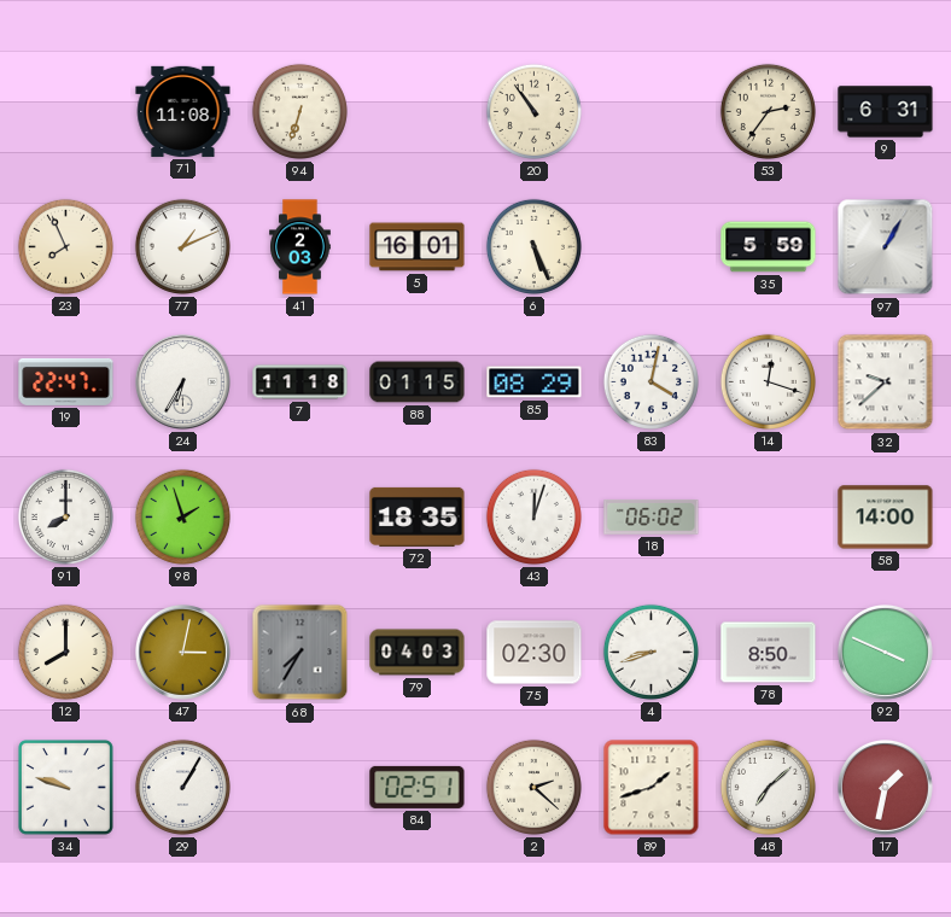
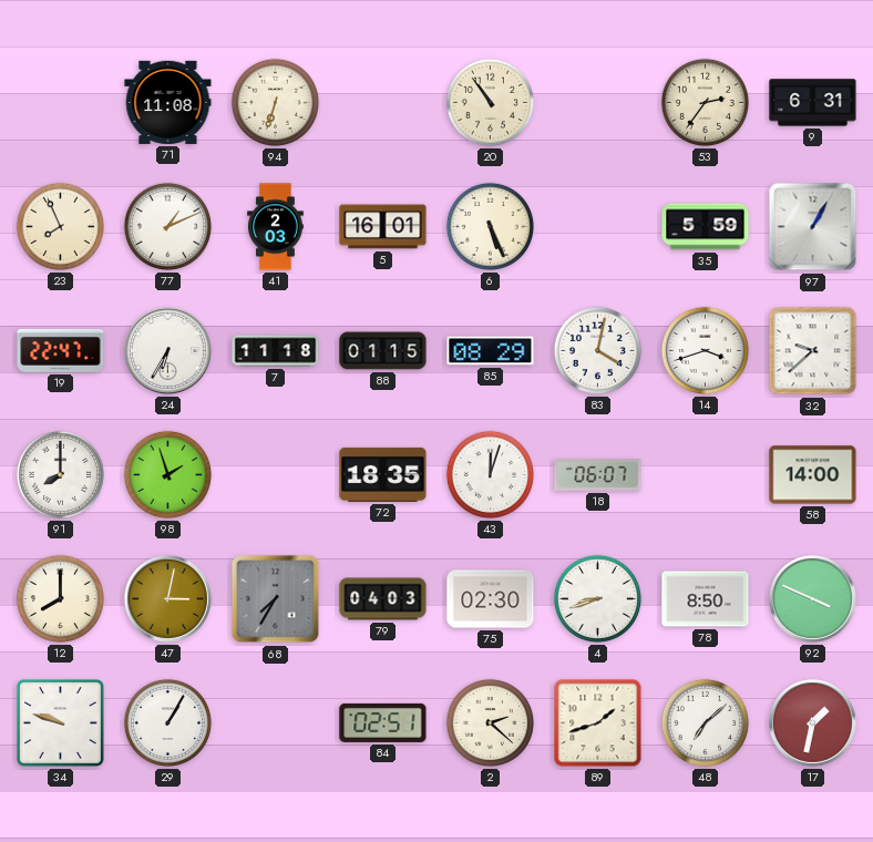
14: 12:18 -> 3:42
18: 06:02 -> 06:07
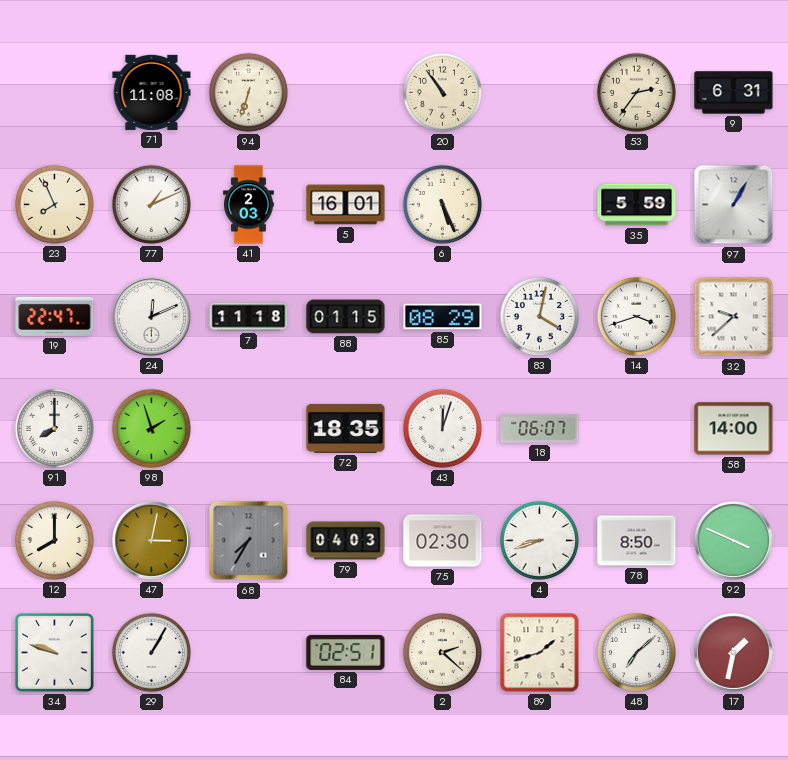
24: 6:35 -> 12:11
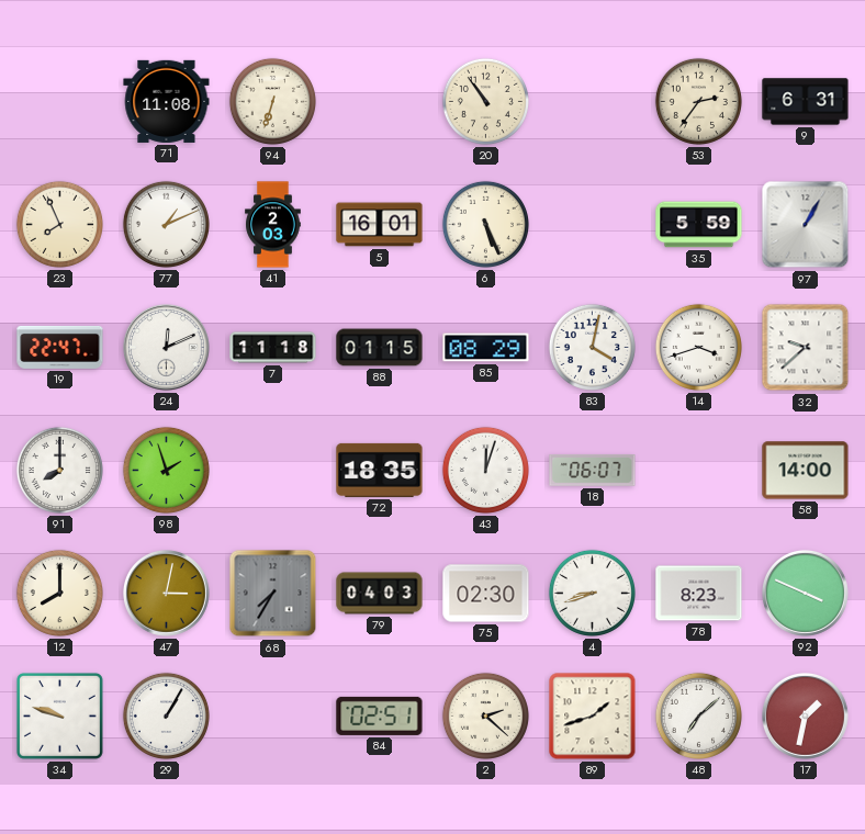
78: 8:50 -> 8:23
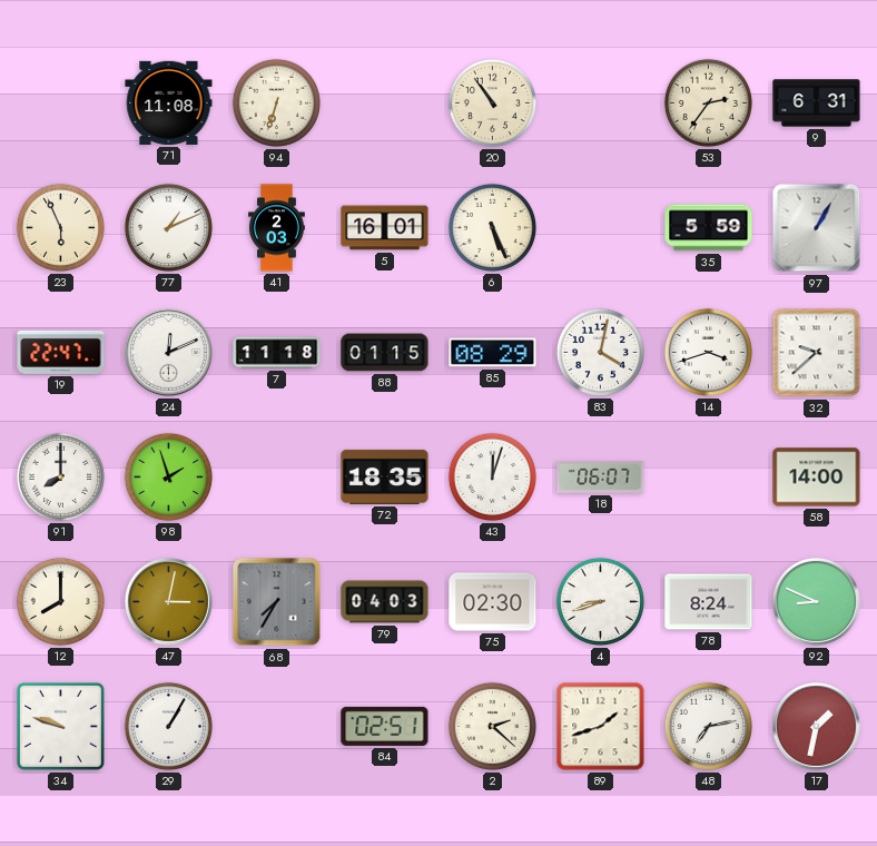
23: 7:56 -> 5:56
78: 8:23 -> 8:24
92: 3:49 -> 8:49
48: 7:08 -> 7:13
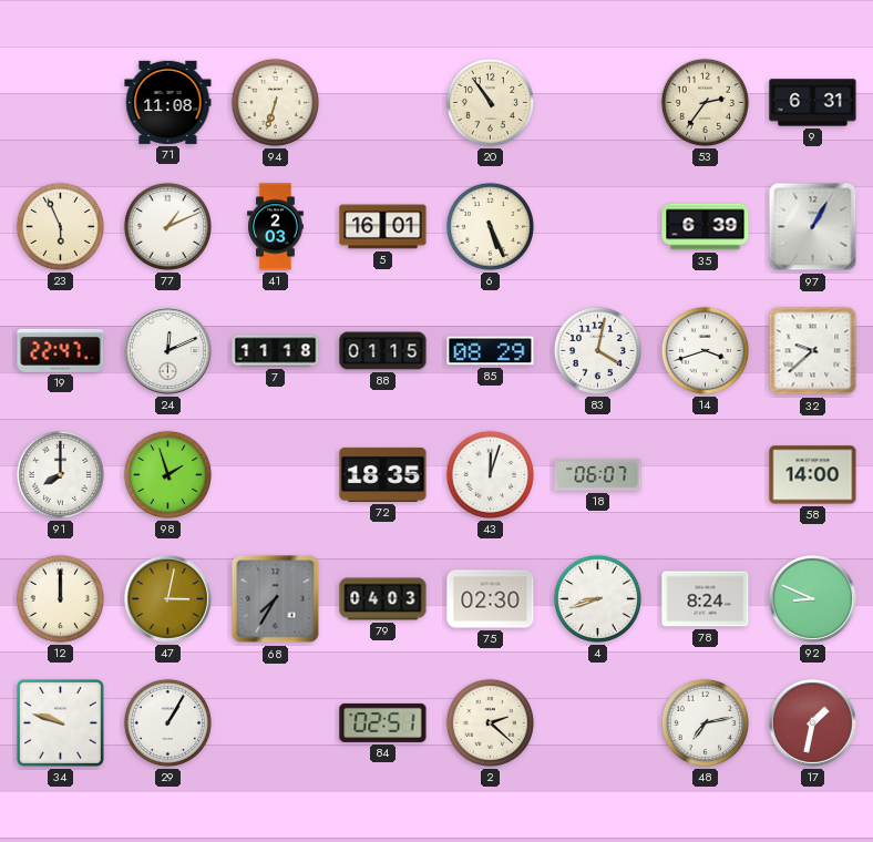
35: 5:59 -> 6:39
12: 8:00 -> 12:00
89: 1:42 -> none
